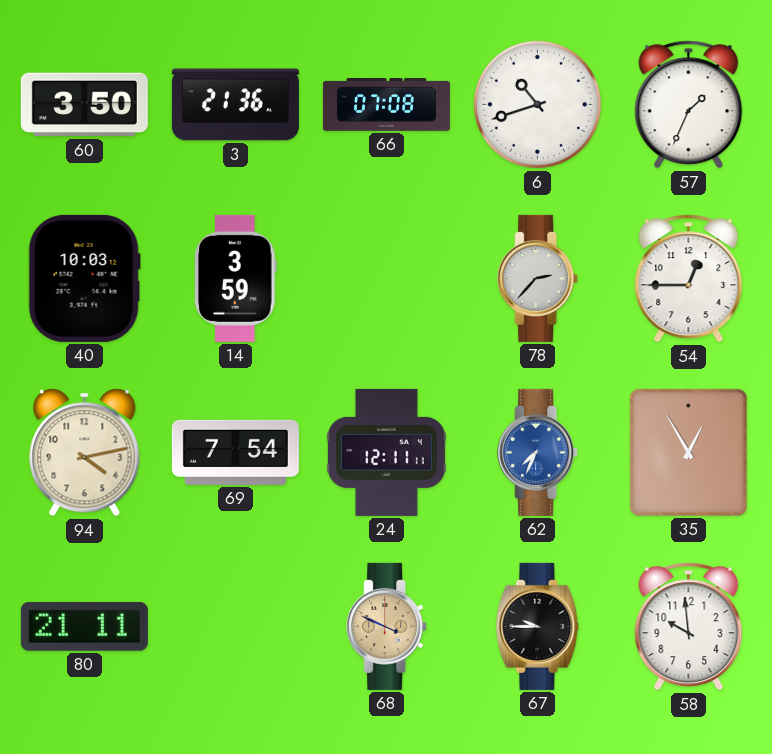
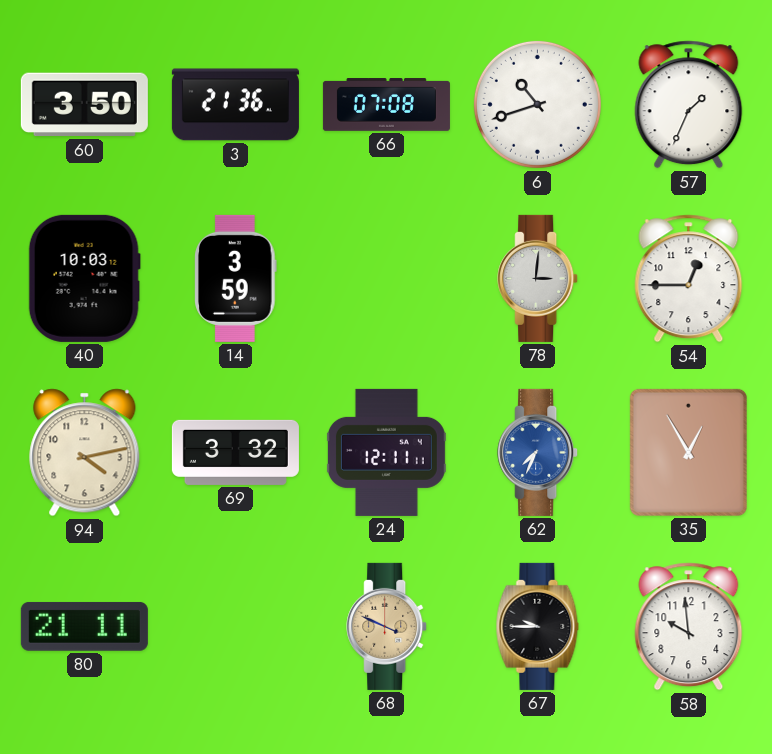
78: 2:37 -> 3:01
69: 7:54 -> 3:32
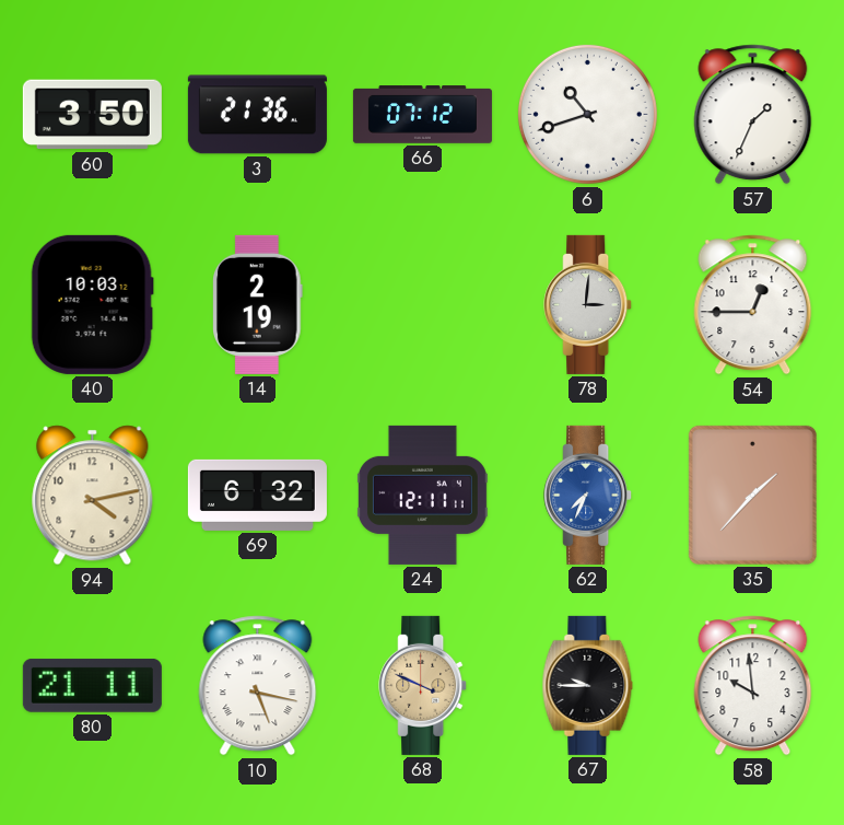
66: 07:08 -> 07:12
14: 3:59 -> 2:19
69: 3:32 -> 6:32
35: 12:55 -> 1:37
10: none -> 5:17
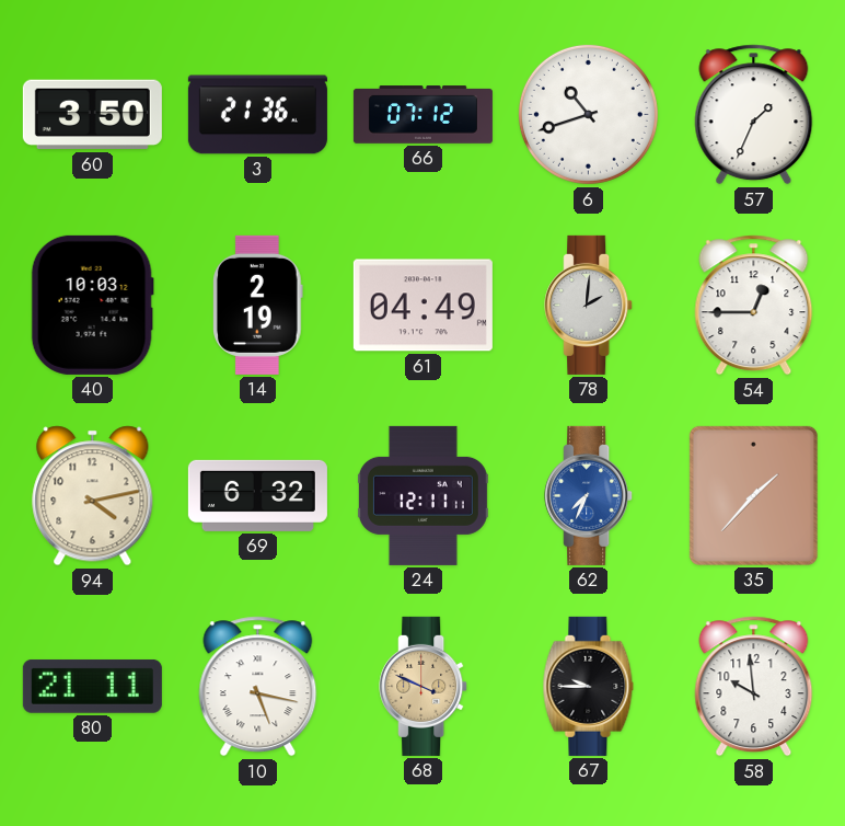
61: none -> 04:49
78: 3:01 -> 2:01
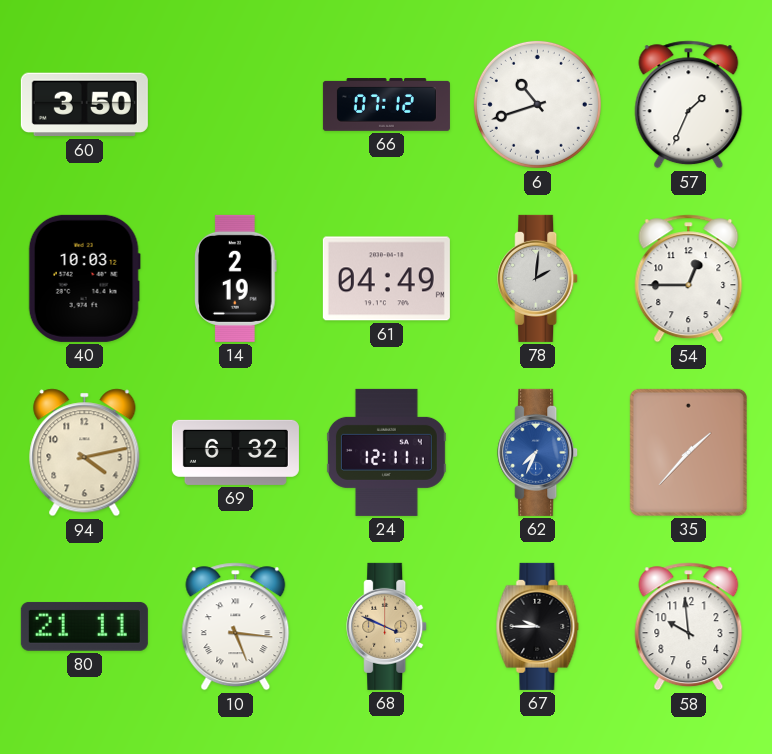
3: 21:36 -> none
10: 5:17 -> 5:16
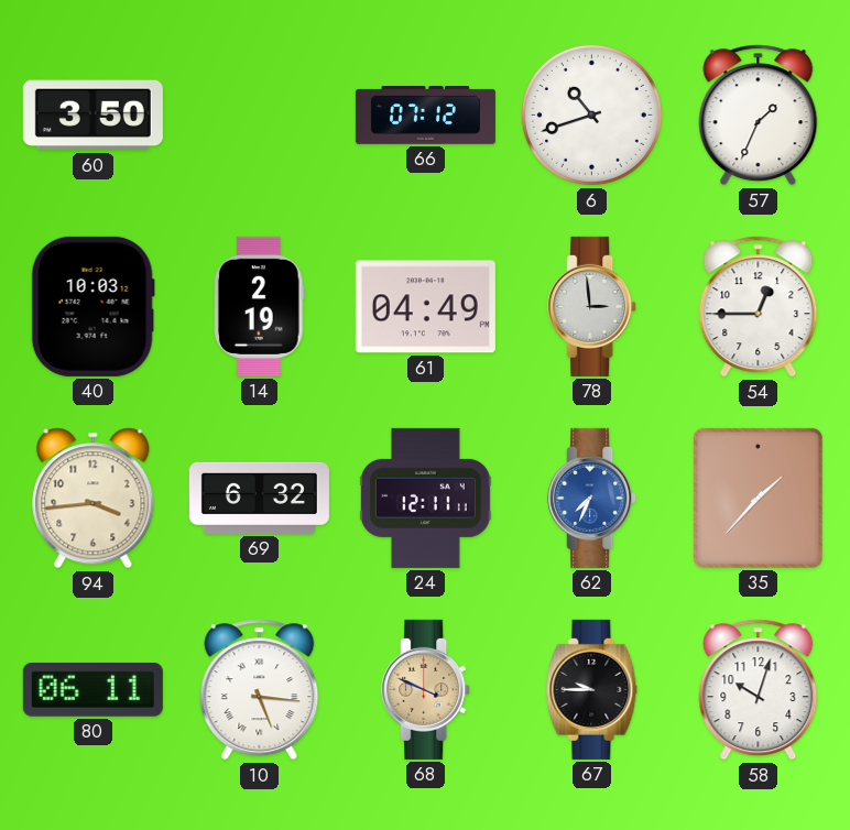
78: 2:01 -> 2:59
94: 4:13 -> 3:44
80: 21:11 -> 06:11
58: 9:59 -> 10:03
